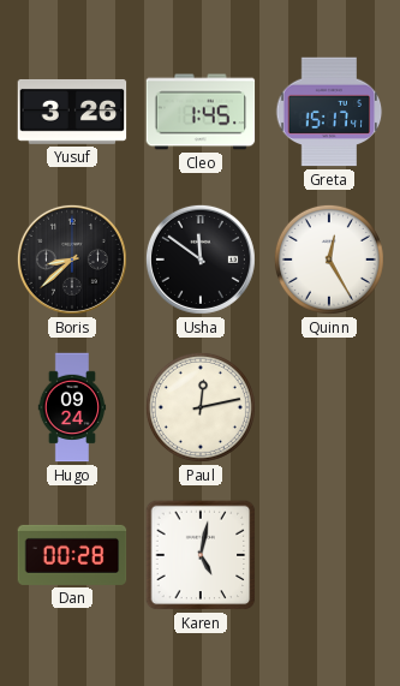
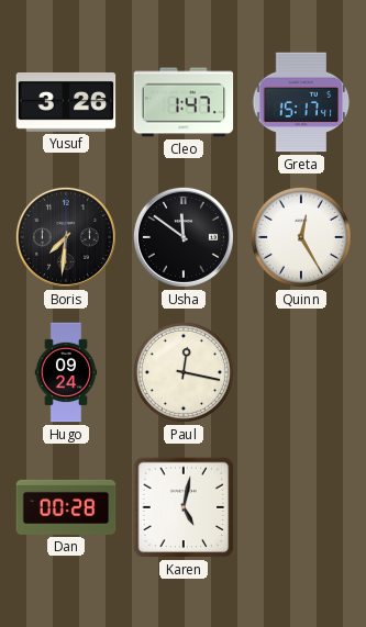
Cleo: 1:45 -> 1:47
Boris: 8:38 -> 7:31
Paul: 12:13 -> 12:17
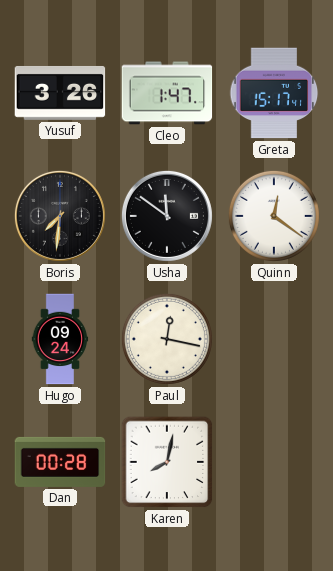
Quinn: 12:25 -> 12:21
Karen: 5:02 -> 8:02
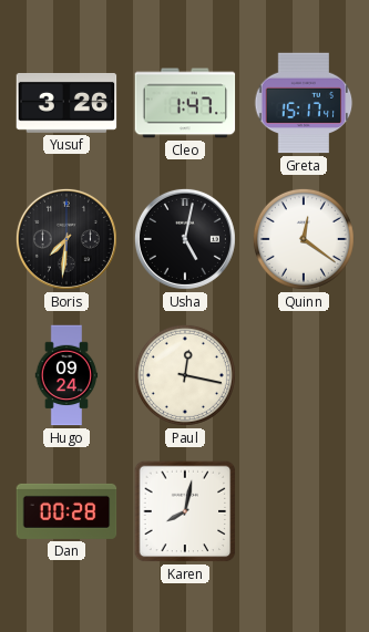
Usha: 11:51 -> 5:02
